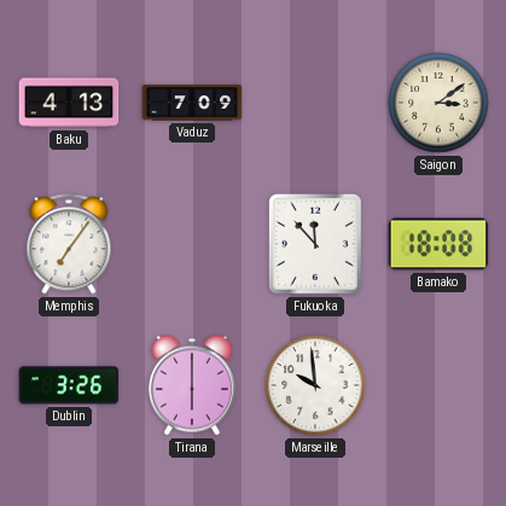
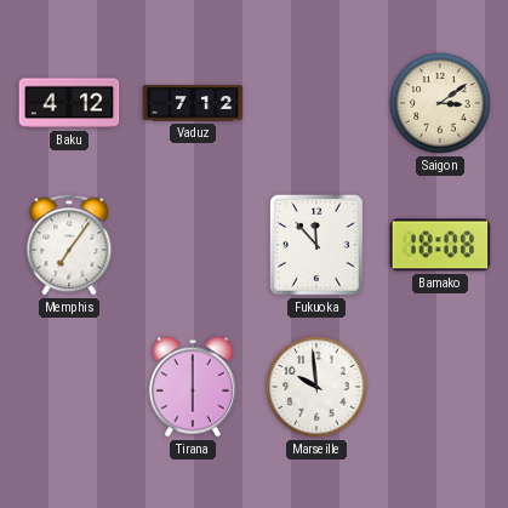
Baku: 4:13 -> 4:12
Vaduz: 7:09 -> 7:12
Dublin: 3:26 -> none
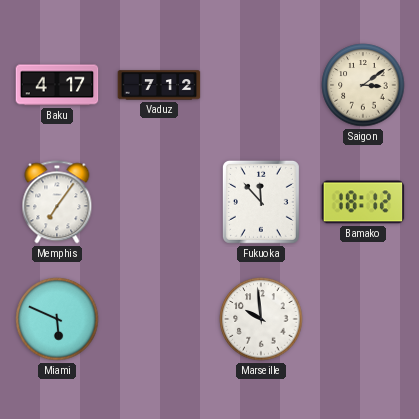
Baku: 4:12 -> 4:17
Bamako: 18:08 -> 18:12
Miami: none -> 5:49
Tirana: 6:00 -> none
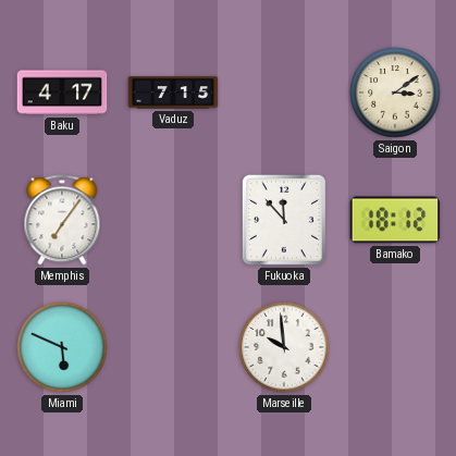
Vaduz: 7:12 -> 7:15
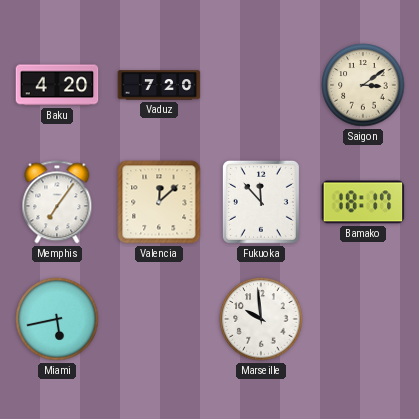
Baku: 4:17 -> 4:20
Vaduz: 7:15 -> 7:20
Valencia: none -> 12:08
Bamako: 18:12 -> 18:17
Miami: 5:49 -> 5:43
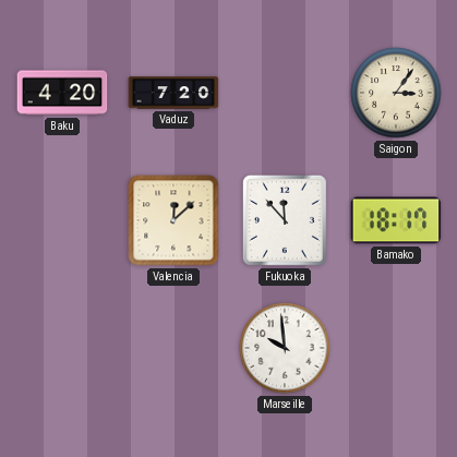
Saigon: 3:09 -> 3:06
Memphis: 7:06 -> none
Miami: 5:43 -> none
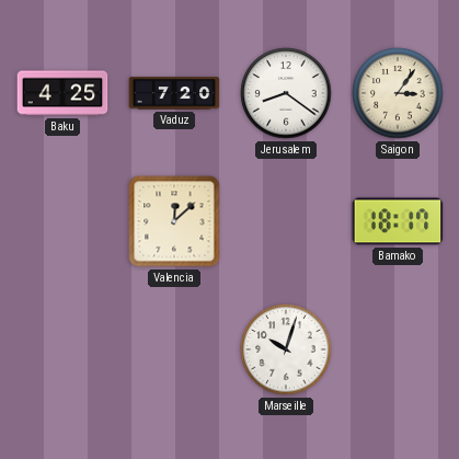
Baku: 4:20 -> 4:25
Jerusalem: none -> 8:21
Fukuoka: 11:53 -> none
Marseille: 9:59 -> 10:03
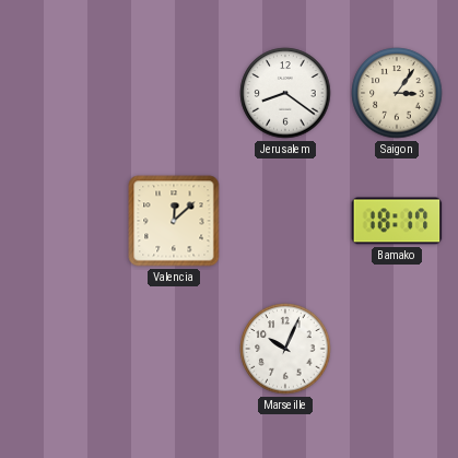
Baku: 4:25 -> none
Vaduz: 7:20 -> none
Marseille: 10:03 -> 10:04
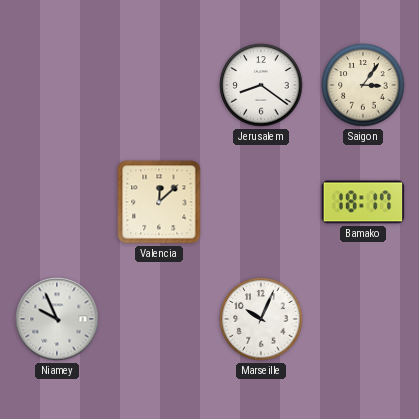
Niamey: none -> 9:56
